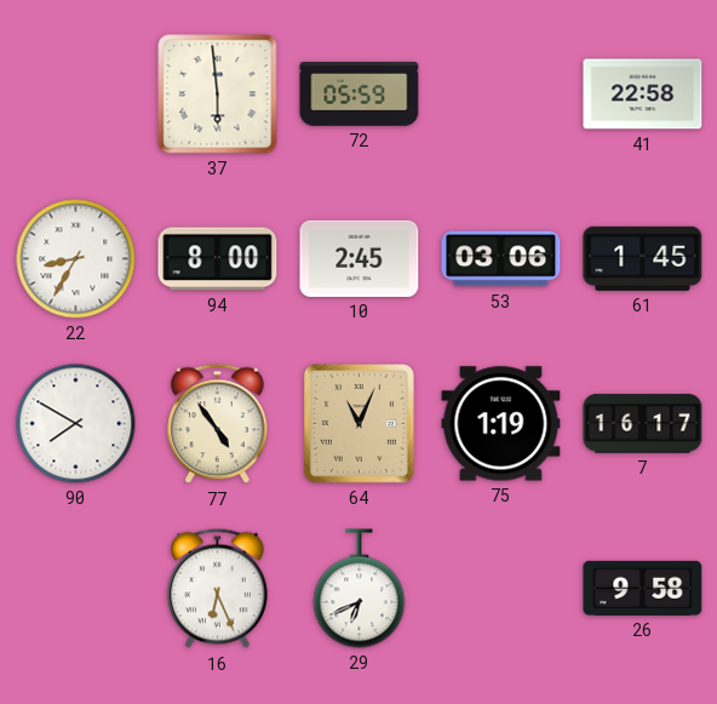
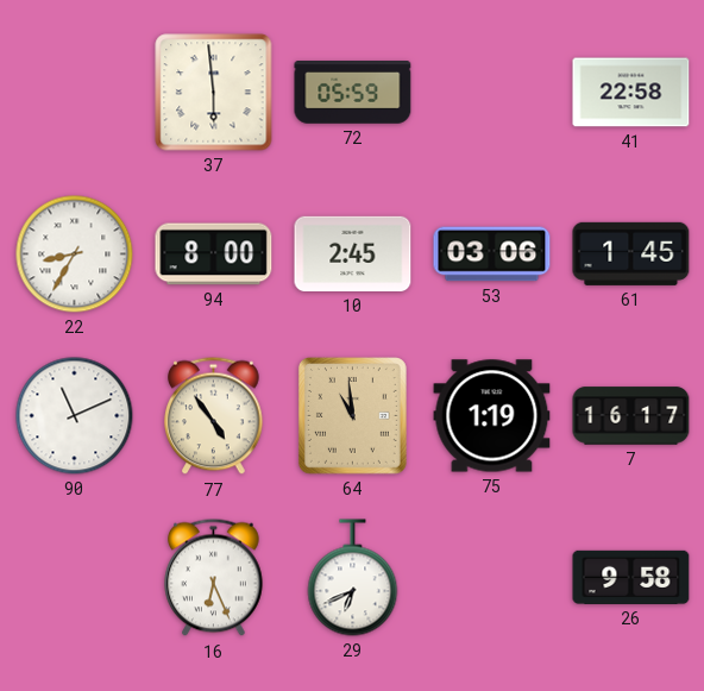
90: 7:50 -> 11:11
64: 11:04 -> 10:59
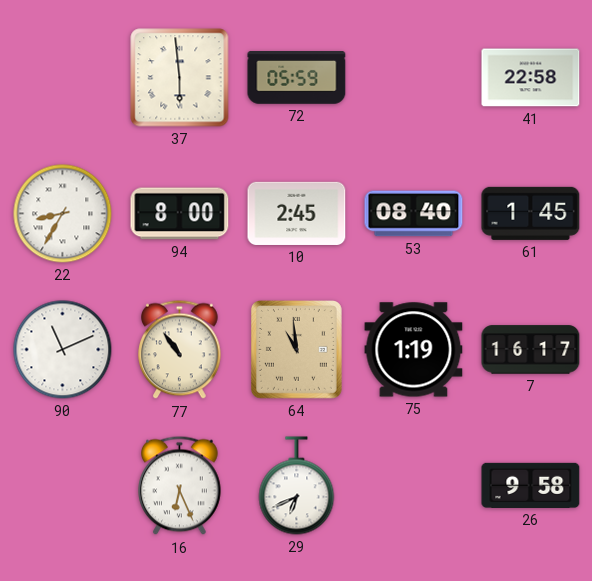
53: 03:06 -> 08:40
77: 4:54 -> 10:54
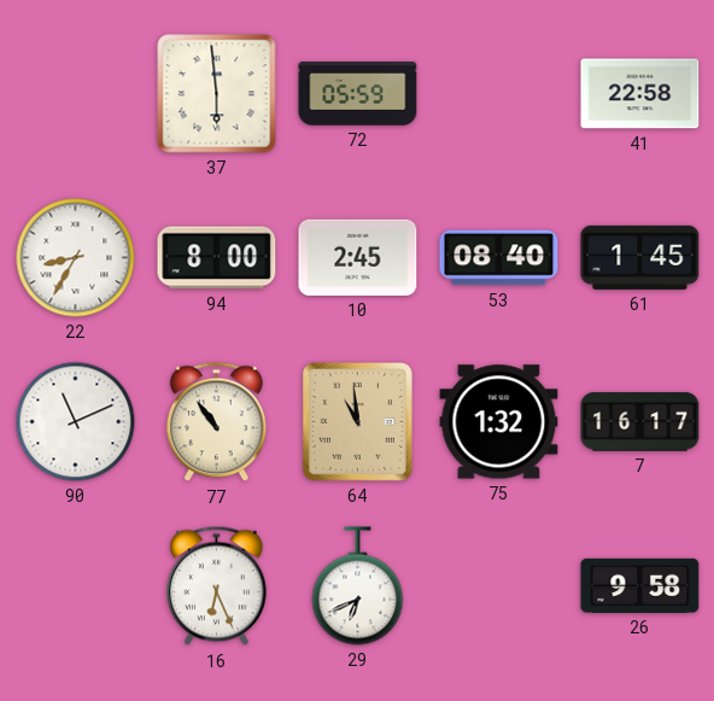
75: 1:19 -> 1:32
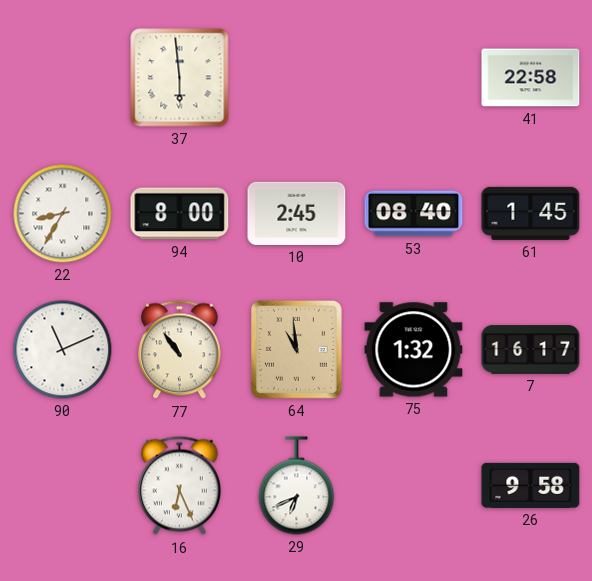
72: 05:59 -> none
